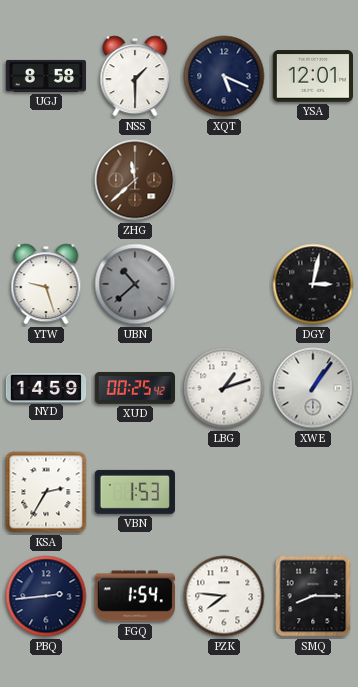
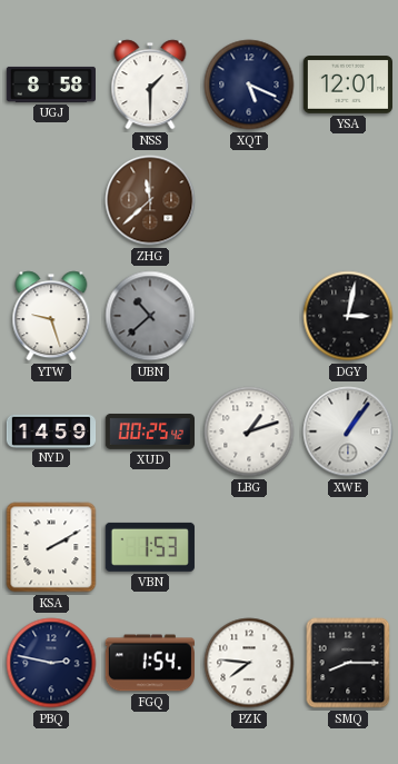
KSA: 2:35 -> 2:10
PBQ: 2:44 -> 2:47
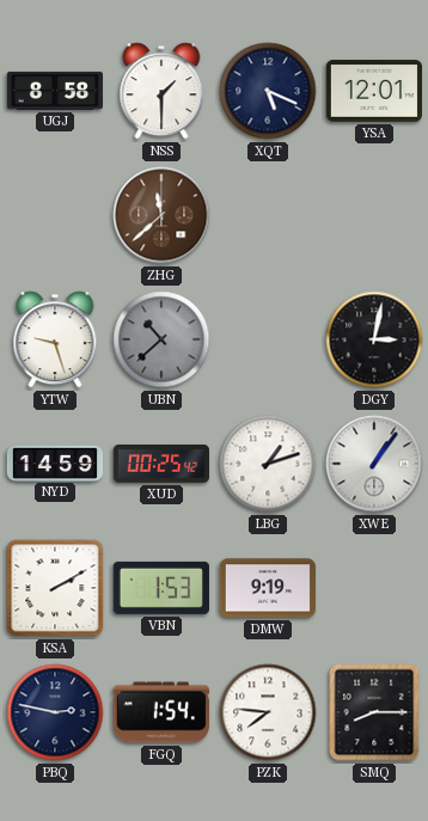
DMW: none -> 9:19
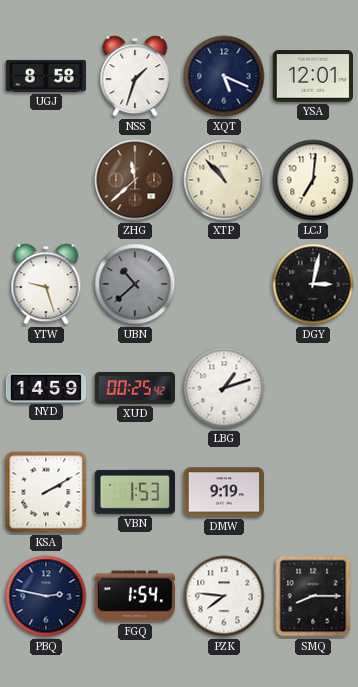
NSS: 1:30 -> 1:33
XTP: none -> 10:53
LCJ: none -> 7:01
XWE: 1:06 -> none
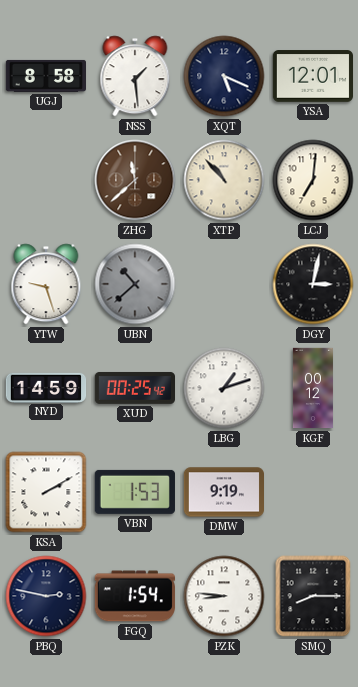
NSS: 1:33 -> 1:29
KGF: none -> 00:12
PZK: 7:46 -> 8:46
